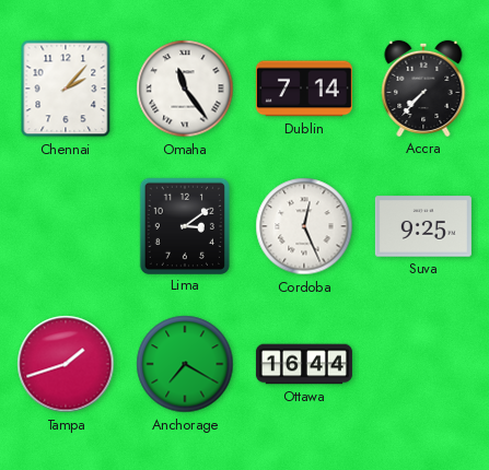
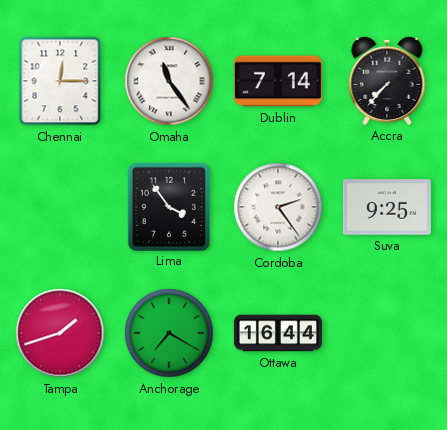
Chennai: 2:07 -> 12:15
Lima: 3:09 -> 3:54
Cordoba: 12:26 -> 2:24
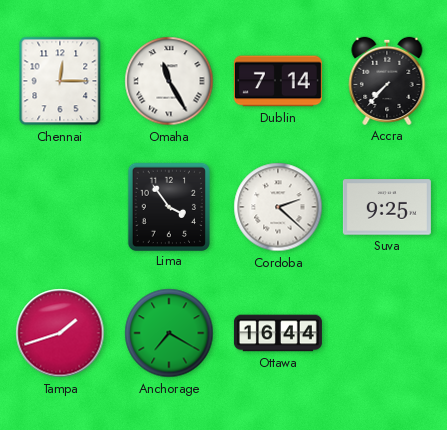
Omaha: 11:24 -> 11:25
Cordoba: 2:24 -> 2:22
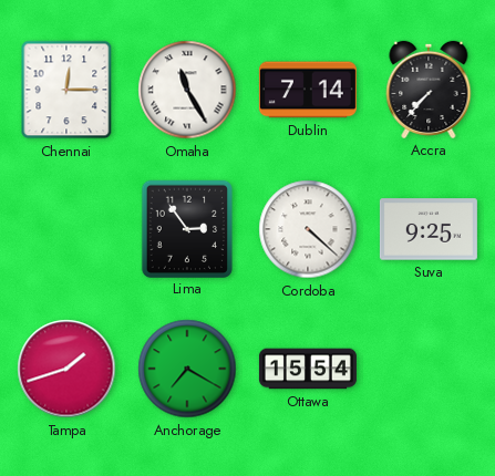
Lima: 3:54 -> 2:54
Cordoba: 2:22 -> 4:22
Ottawa: 16:44 -> 15:54
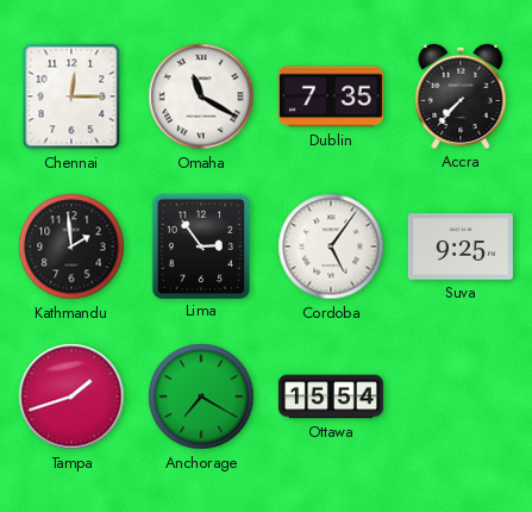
Omaha: 11:25 -> 11:20
Dublin: 7:14 -> 7:35
Kathmandu: none -> 1:59
Cordoba: 4:22 -> 5:06
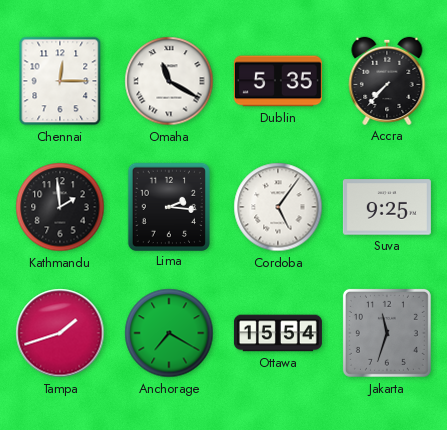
Dublin: 7:35 -> 5:35
Lima: 2:54 -> 2:16
Jakarta: none -> 11:33
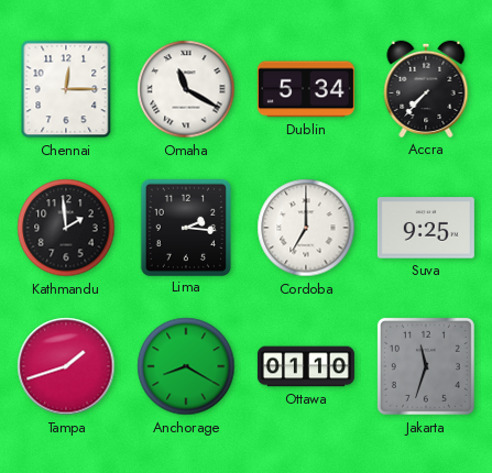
Dublin: 5:35 -> 5:34
Cordoba: 5:06 -> 7:00
Anchorage: 7:20 -> 8:20
Ottawa: 15:54 -> 01:10
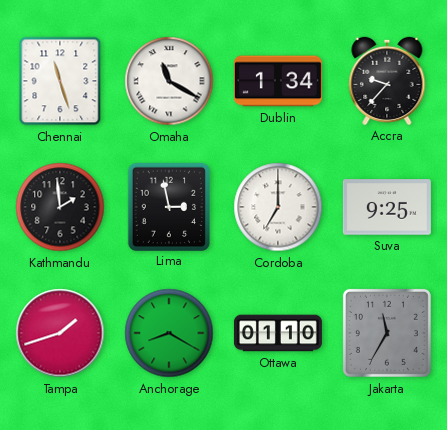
Chennai: 12:15 -> 11:27
Dublin: 5:34 -> 1:34
Accra: 7:37 -> 9:37
Lima: 2:16 -> 2:58
Jakarta: 11:33 -> 11:35
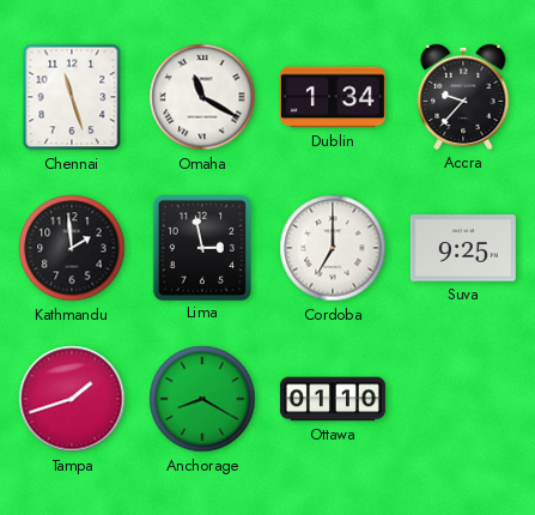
Jakarta: 11:35 -> none
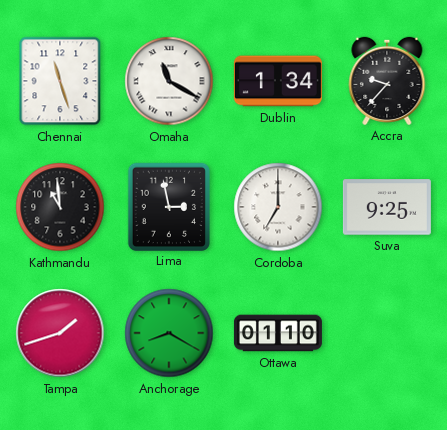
Kathmandu: 1:59 -> 10:59
